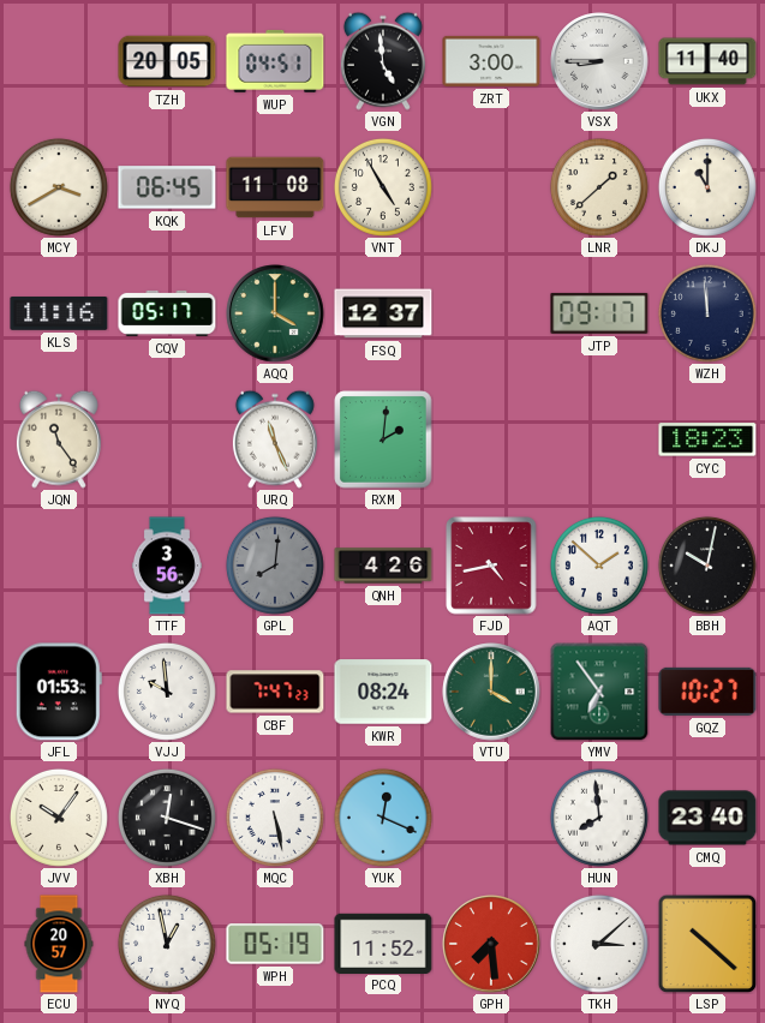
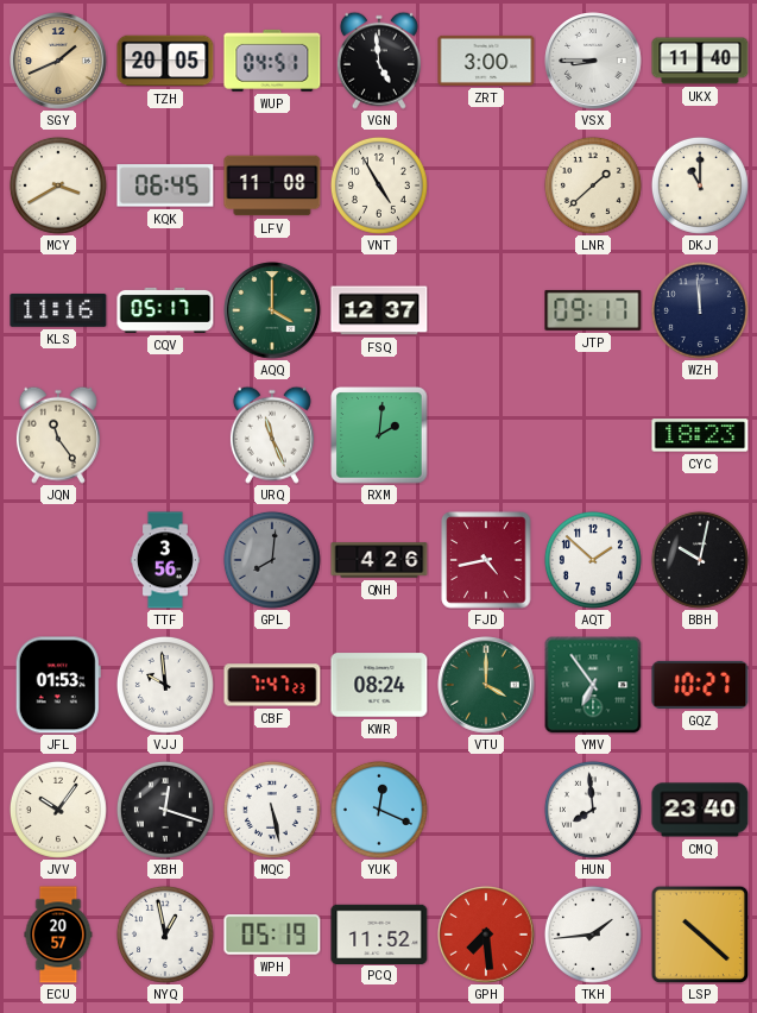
SGY: none -> 1:41
TKH: 3:08 -> 1:44
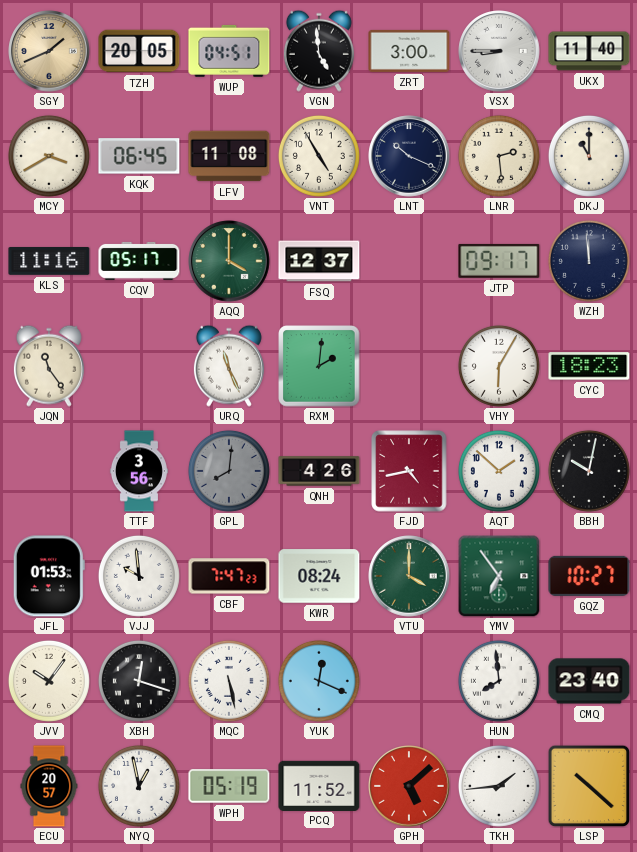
LNT: none -> 10:19
LNR: 1:38 -> 2:29
VHY: none -> 6:05
GPH: 7:29 -> 5:08
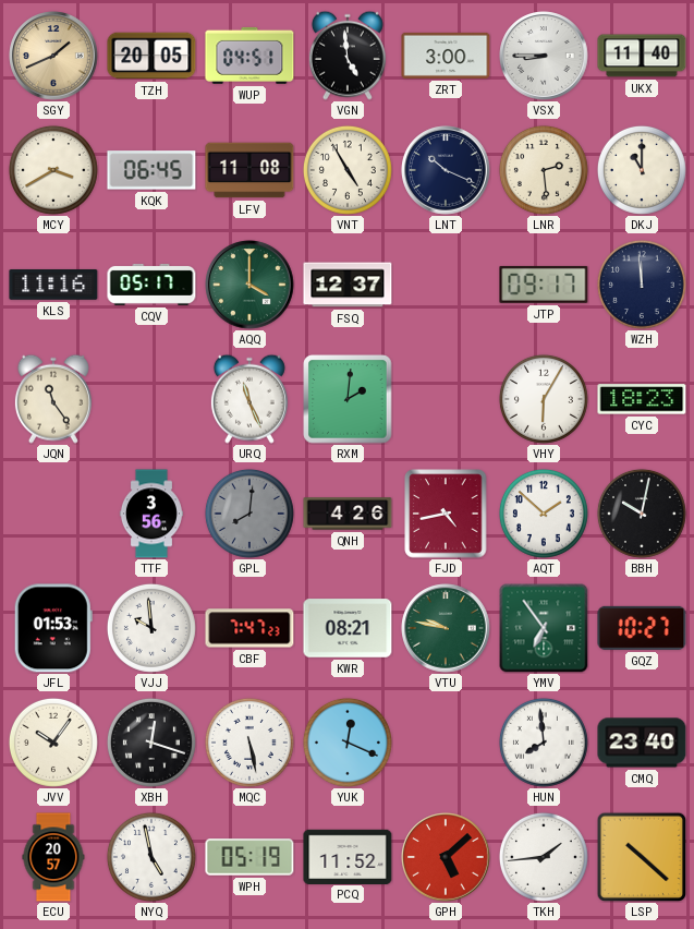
KWR: 08:24 -> 08:21
VTU: 4:00 -> 9:47
NYQ: 12:58 -> 4:58
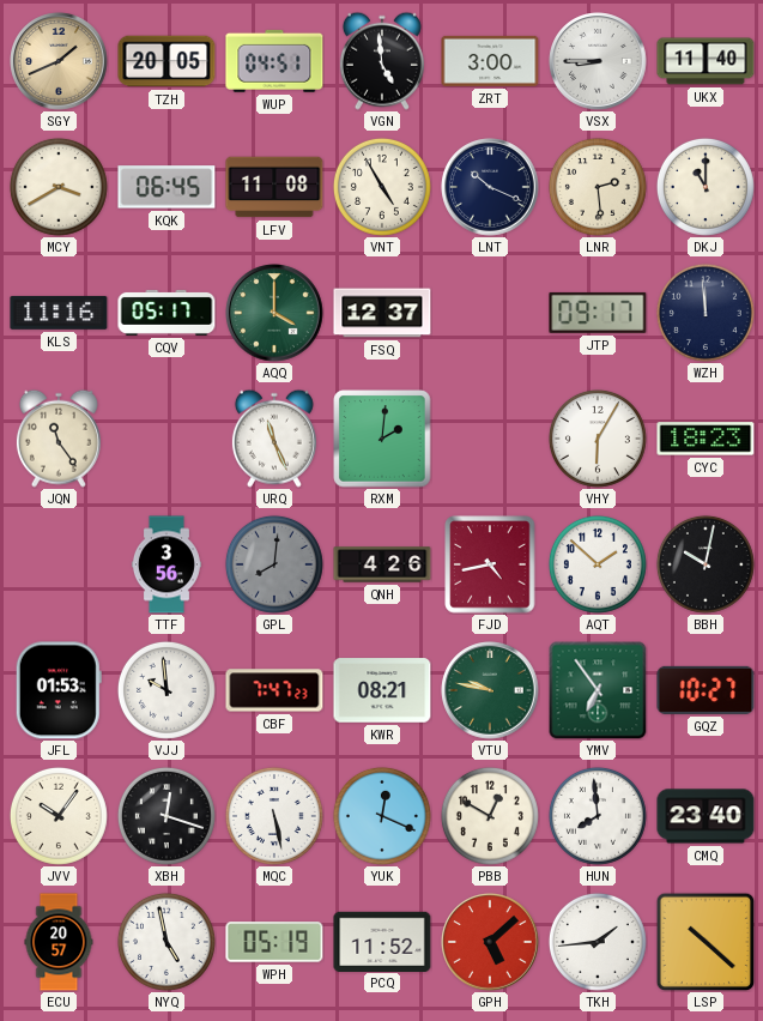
PBB: none -> 12:50
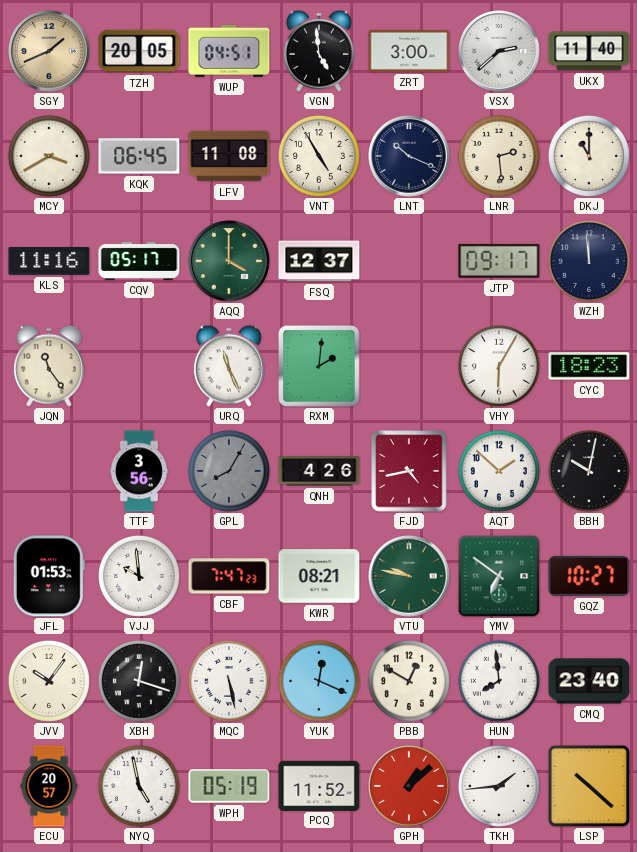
VSX: 8:45 -> 2:38
GPL: 8:01 -> 8:05
YMV: 6:54 -> 6:51
GPH: 5:08 -> 1:08
